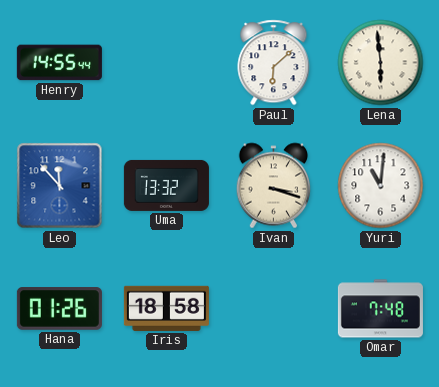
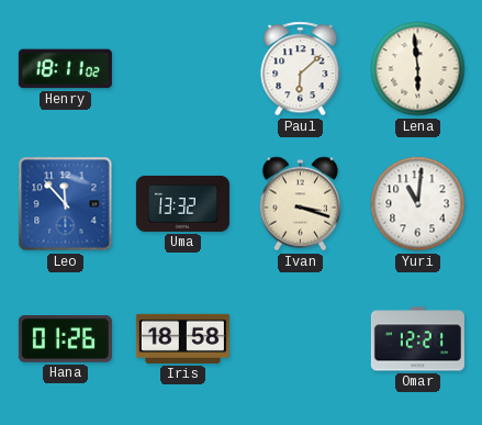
Henry: 14:55 -> 18:11
Omar: 7:48 -> 12:21
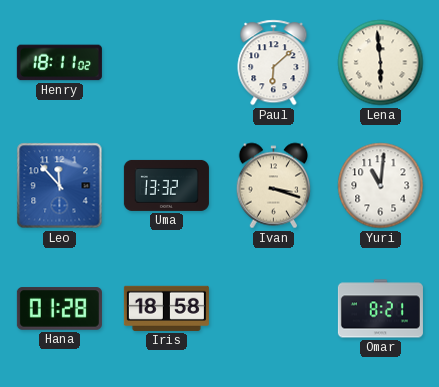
Hana: 01:26 -> 01:28
Omar: 12:21 -> 8:21
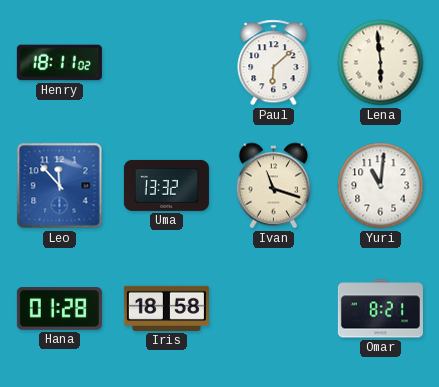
Ivan: 3:18 -> 11:18
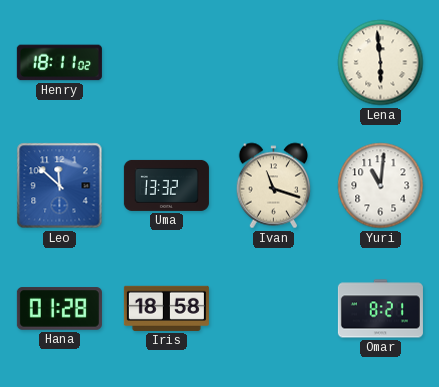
Paul: 6:08 -> none
Leo: 11:53 -> 11:52
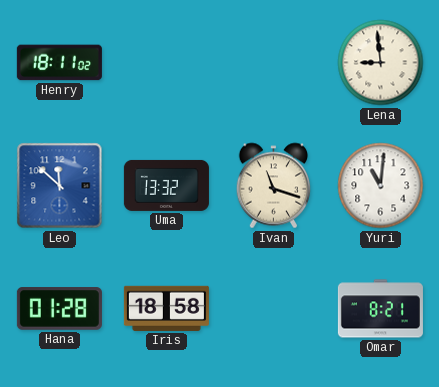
Lena: 5:59 -> 8:59
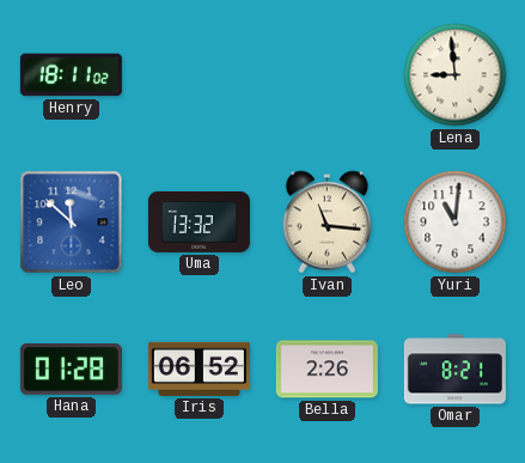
Ivan: 11:18 -> 11:16
Iris: 18:58 -> 06:52
Bella: none -> 2:26
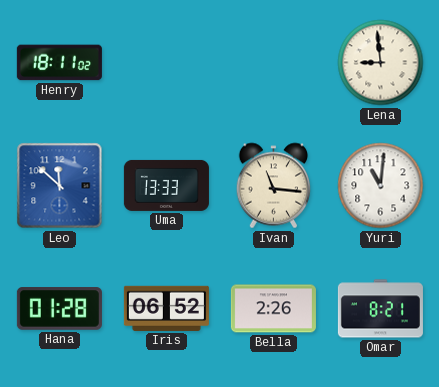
Uma: 13:32 -> 13:33
